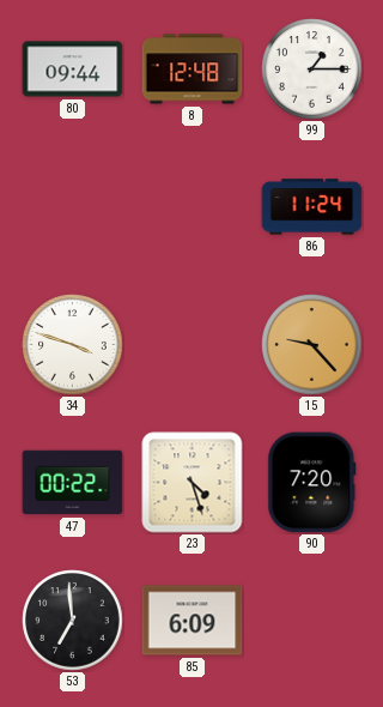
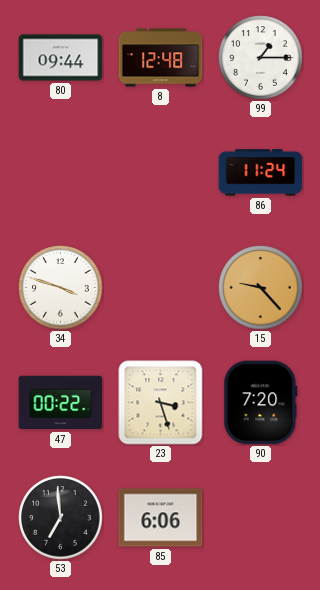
23: 4:27 -> 3:27
85: 6:09 -> 6:06
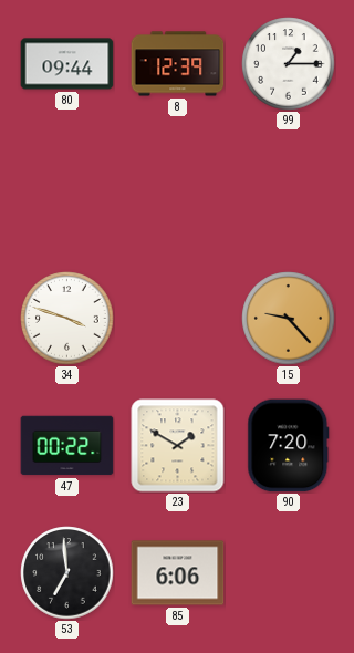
8: 12:48 -> 12:39
86: 11:24 -> none
23: 3:27 -> 1:50
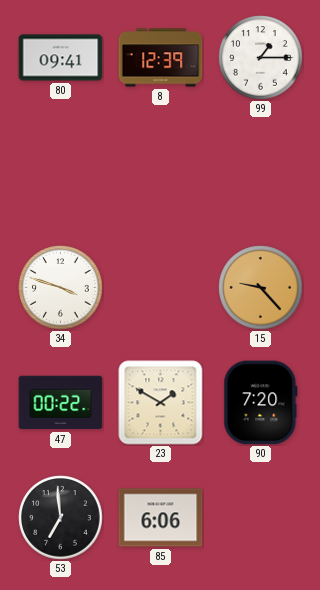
80: 09:44 -> 09:41
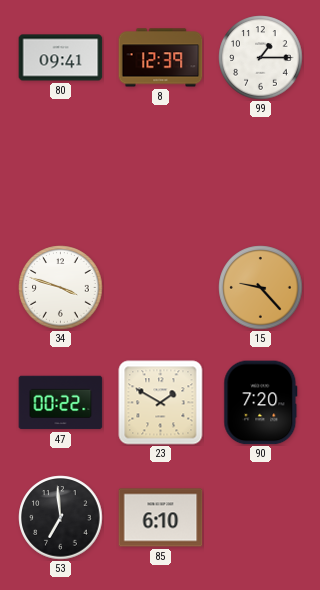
85: 6:06 -> 6:10
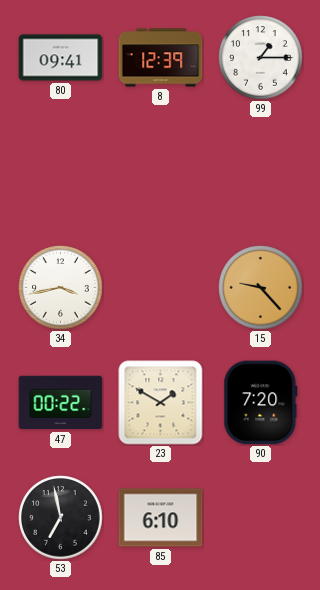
34: 3:48 -> 3:43
53: 6:59 -> 6:58
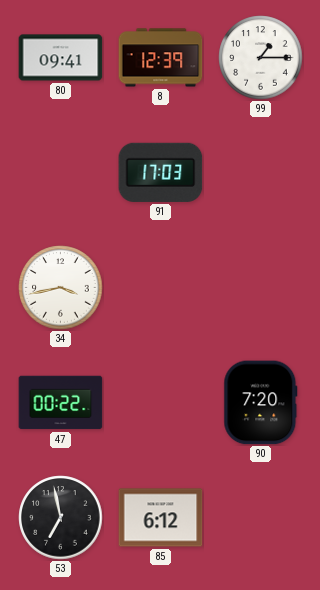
91: none -> 17:03
15: 9:23 -> none
23: 1:50 -> none
85: 6:10 -> 6:12
